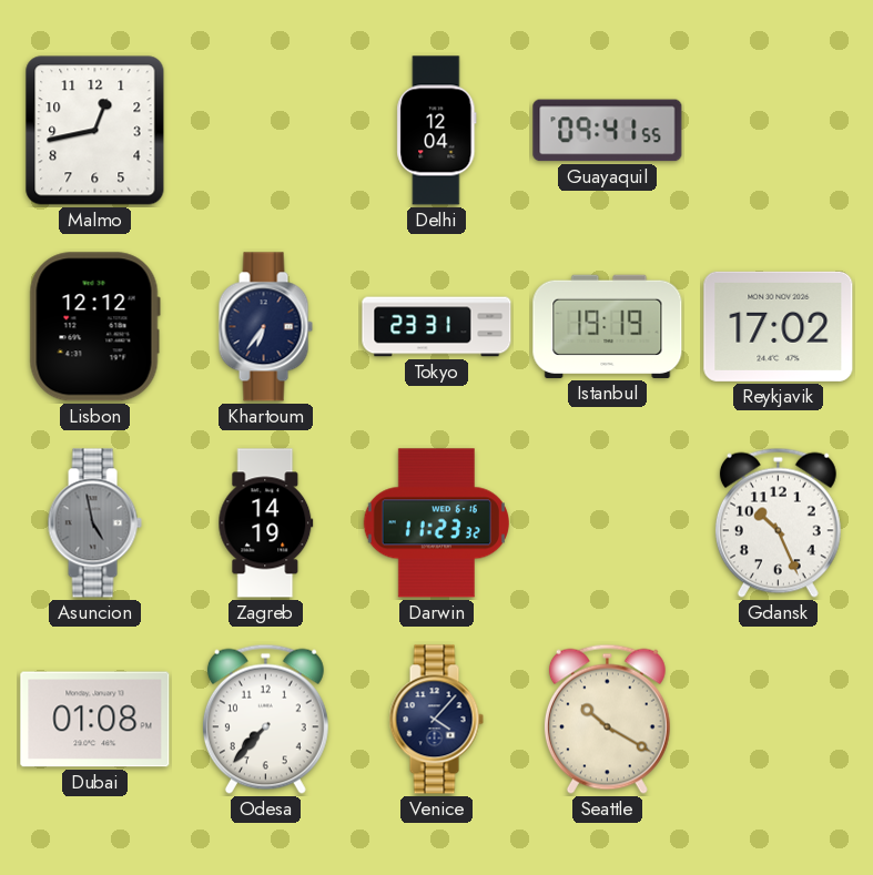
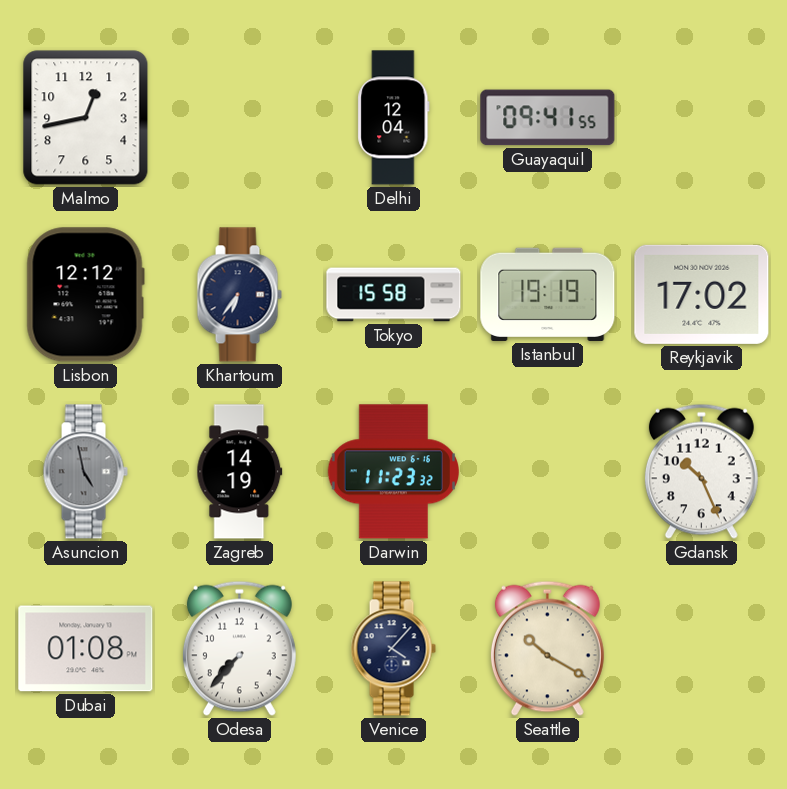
Tokyo: 23:31 -> 15:58
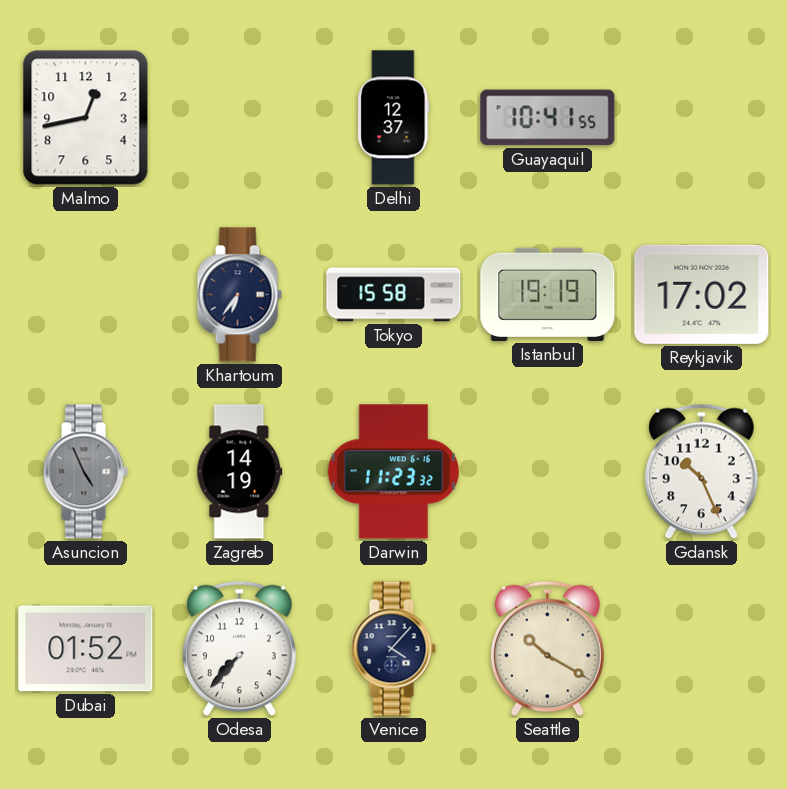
Delhi: 12:04 -> 12:37
Guayaquil: 09:41 -> 10:41
Lisbon: 12:12 -> none
Asuncion: 4:58 -> 4:56
Dubai: 01:08 -> 01:52
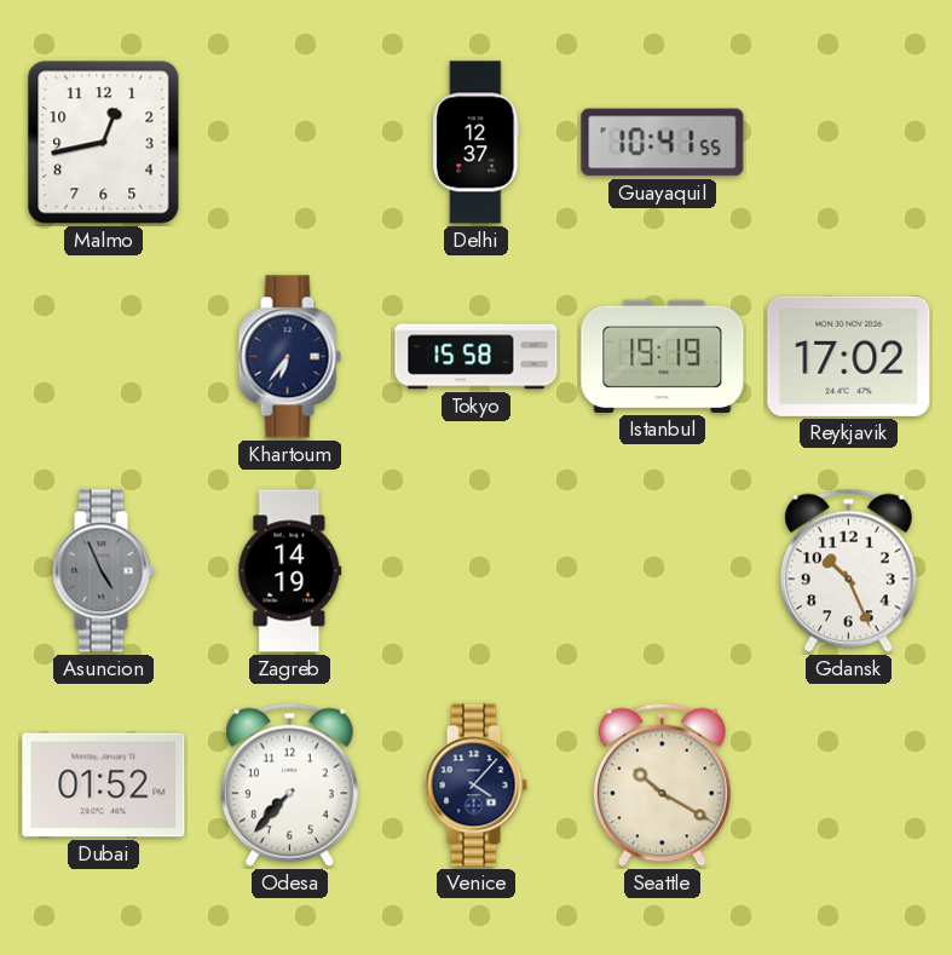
Darwin: 11:23 -> none
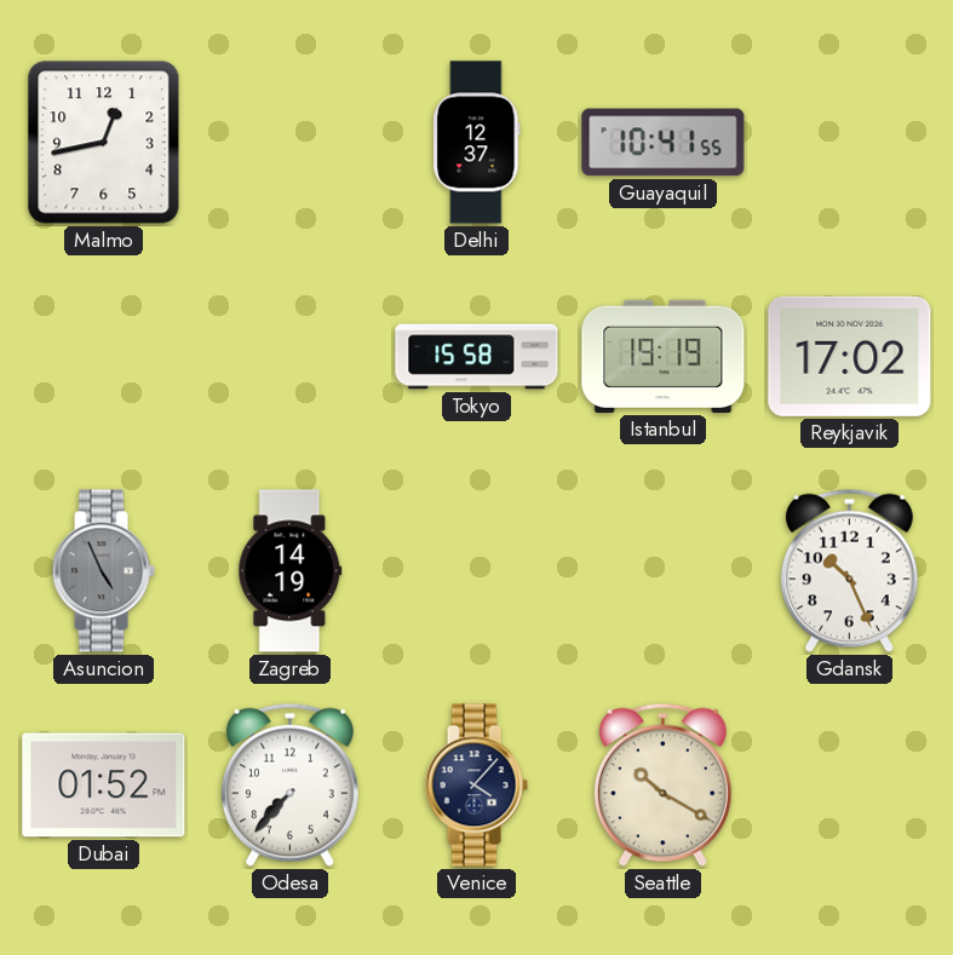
Khartoum: 6:36 -> none
